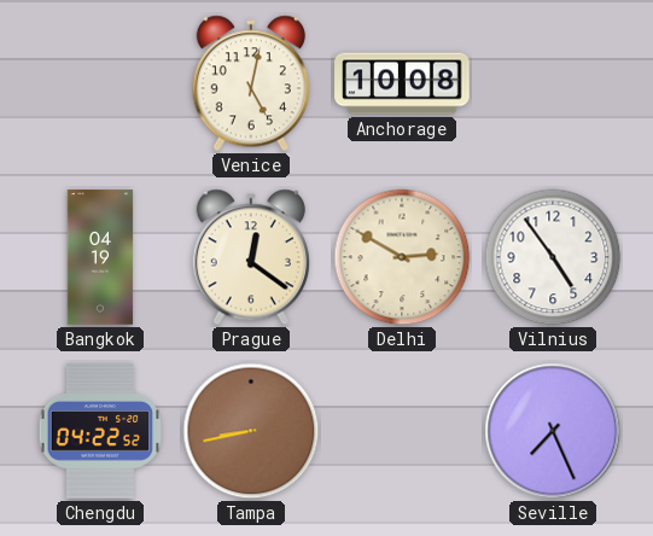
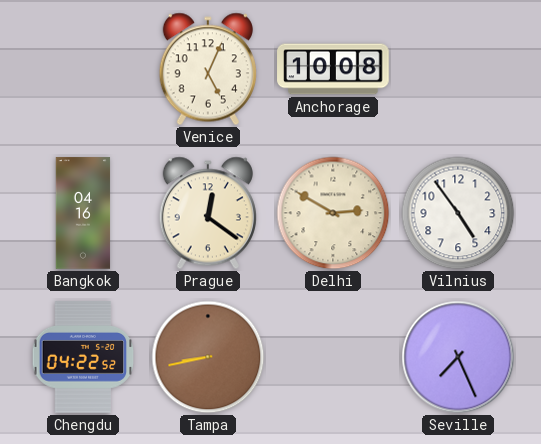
Venice: 5:02 -> 5:04
Bangkok: 04:19 -> 04:16
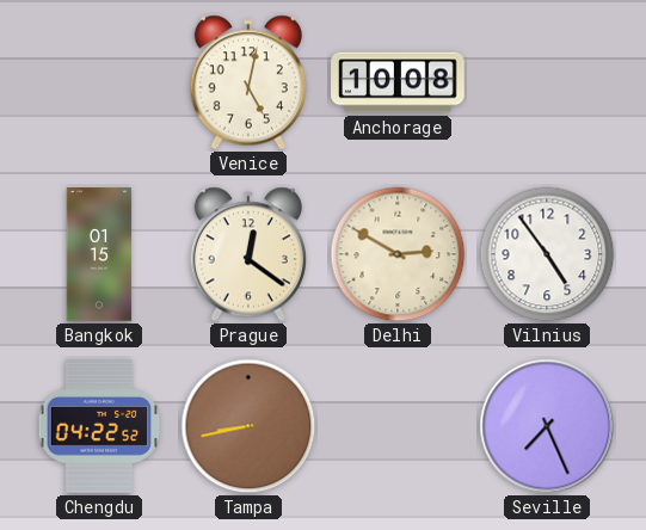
Venice: 5:04 -> 5:02
Bangkok: 04:16 -> 01:15
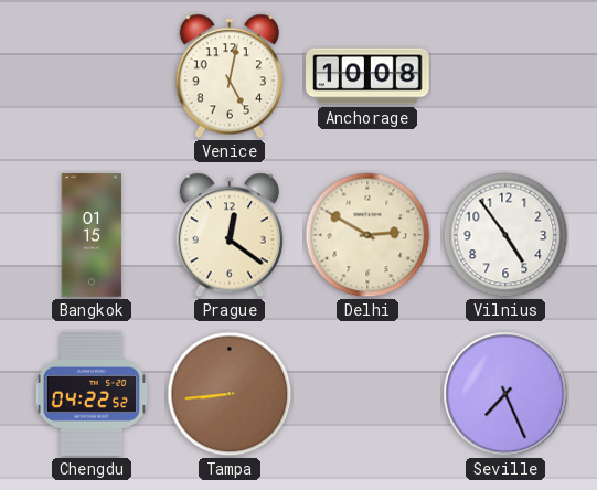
Tampa: 8:43 -> 8:44
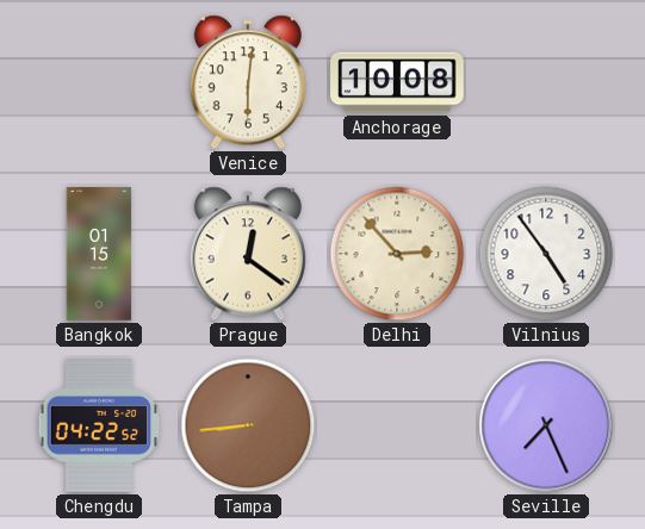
Venice: 5:02 -> 6:01
Delhi: 2:50 -> 2:53
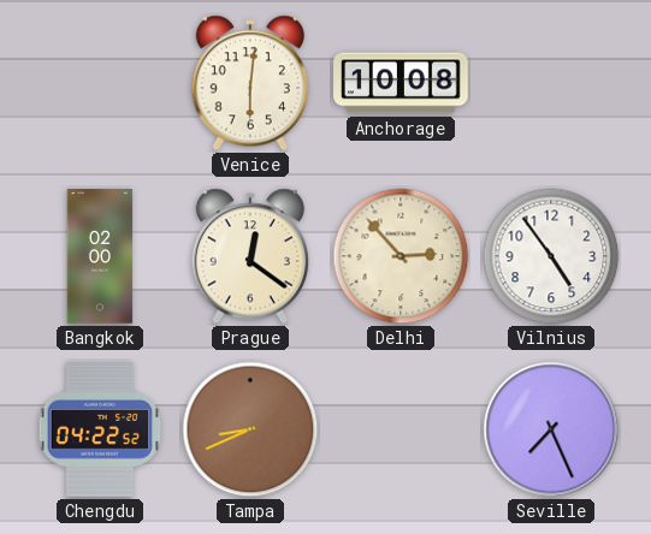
Bangkok: 01:15 -> 02:00
Tampa: 8:44 -> 8:41
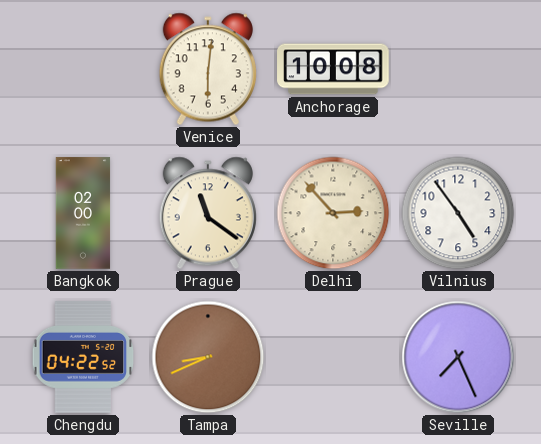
Prague: 12:21 -> 11:21
